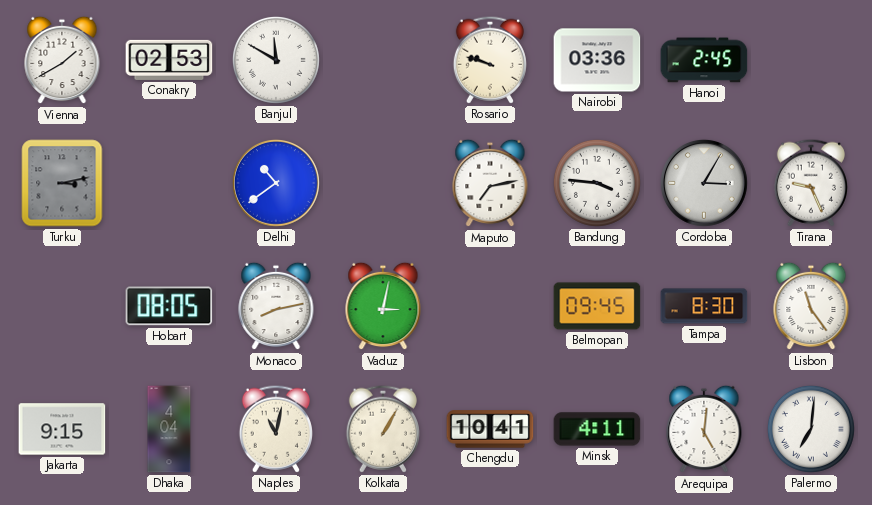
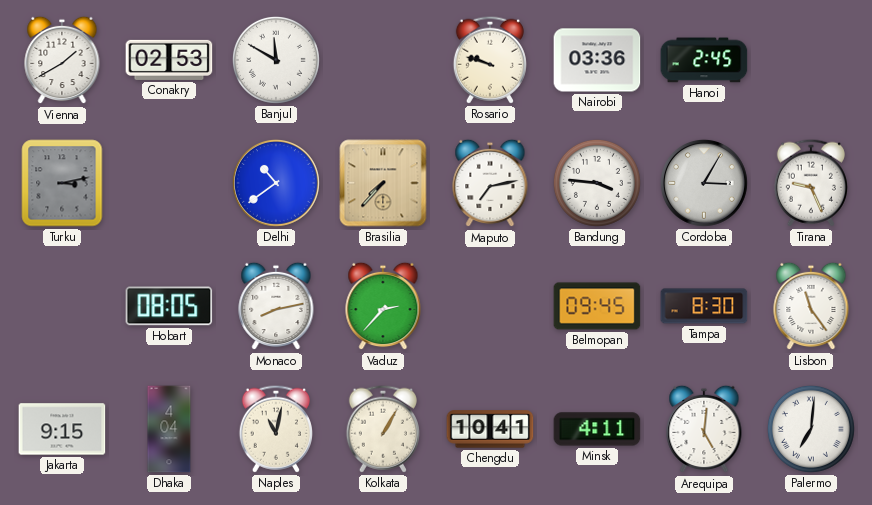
Brasilia: none -> 7:37
Vaduz: 3:02 -> 2:37
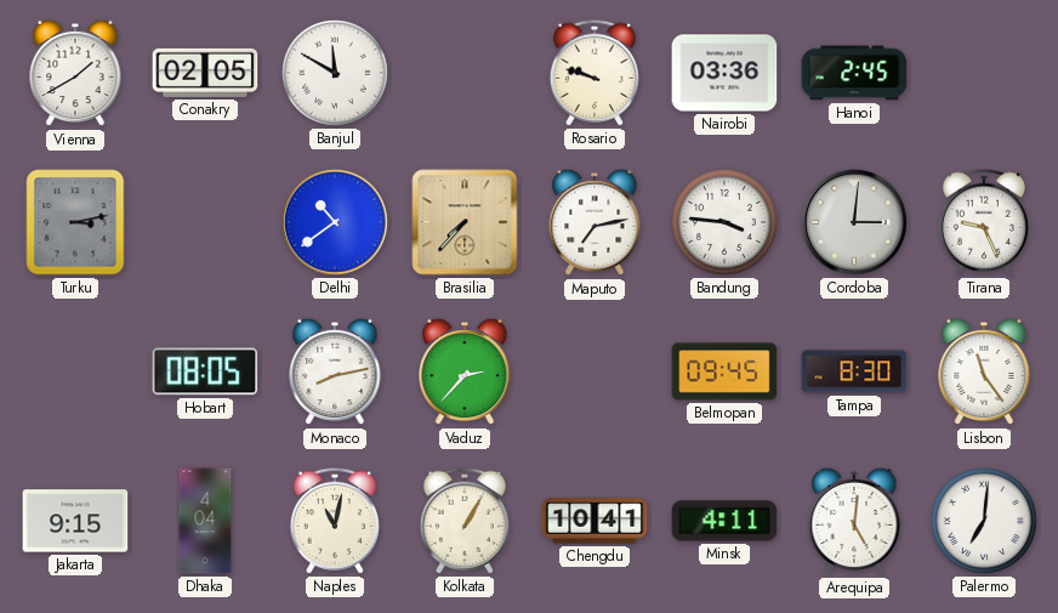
Conakry: 02:53 -> 02:05
Cordoba: 3:05 -> 3:01
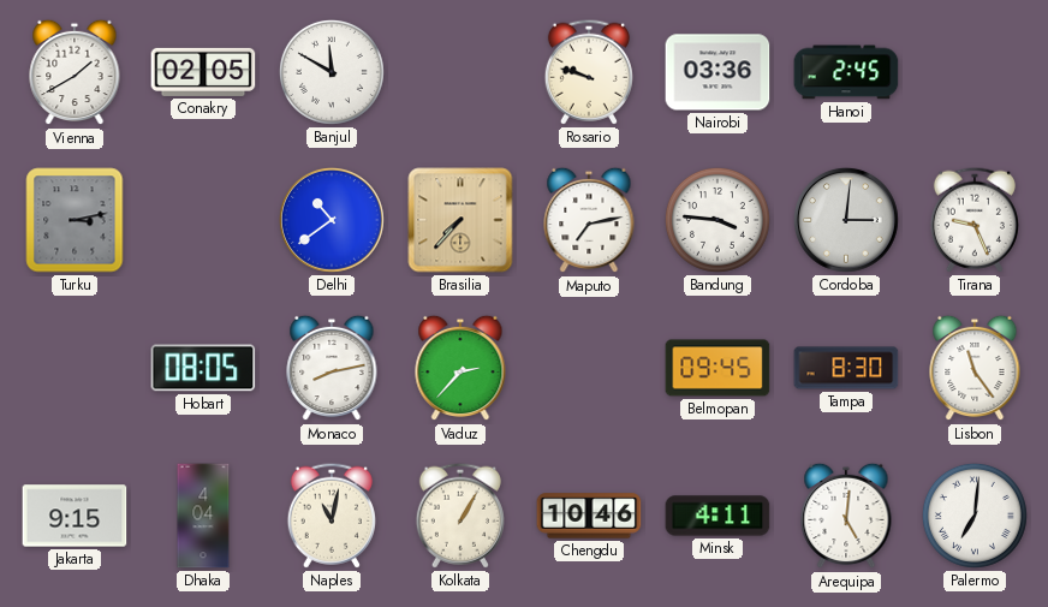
Chengdu: 10:41 -> 10:46
